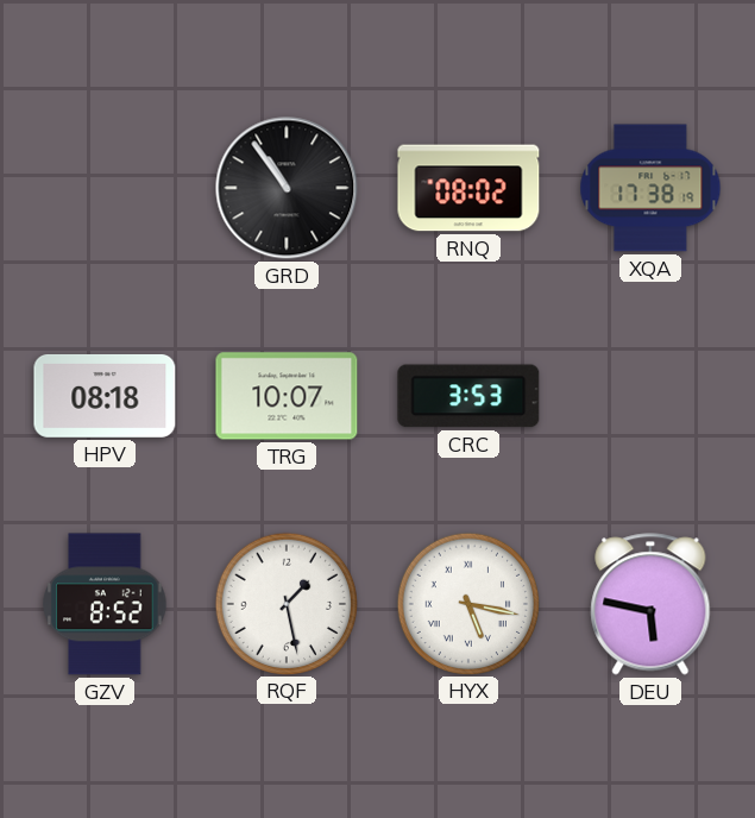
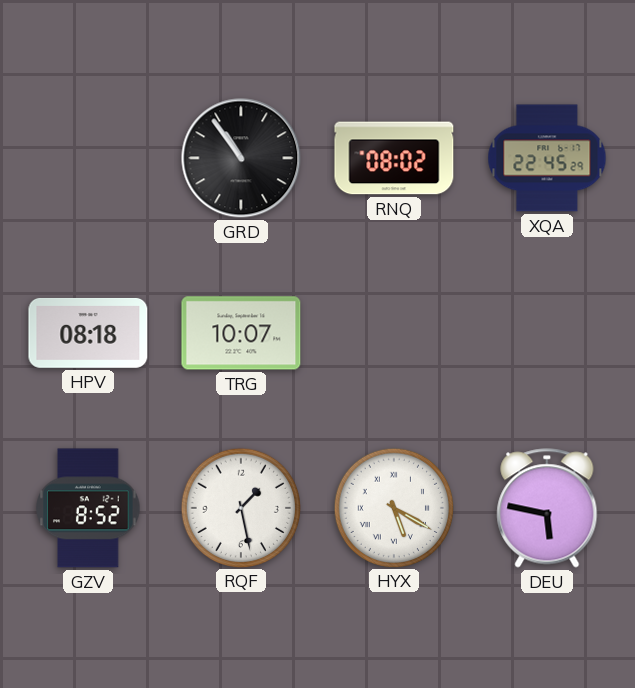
XQA: 17:38 -> 22:45
CRC: 3:53 -> none
HYX: 5:17 -> 5:20
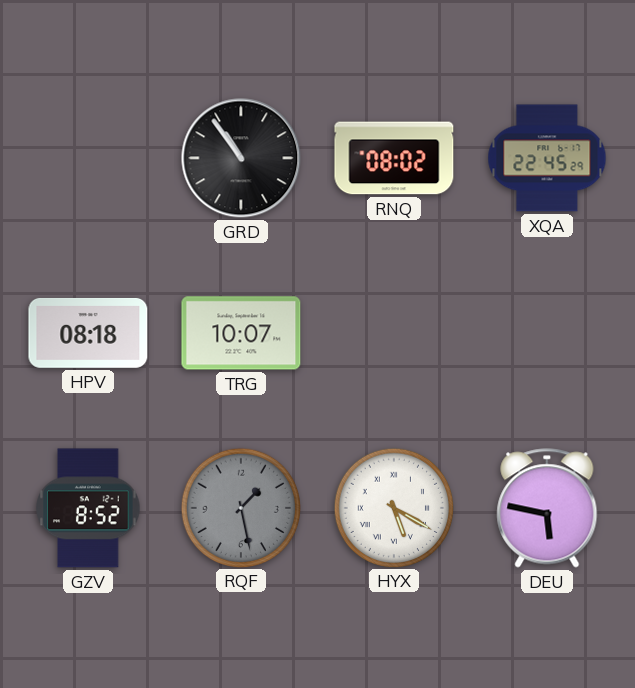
RQF dial: white -> grey
